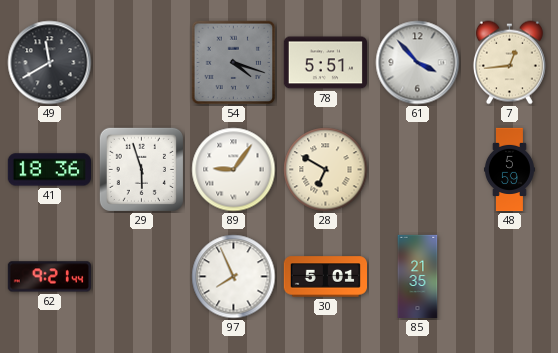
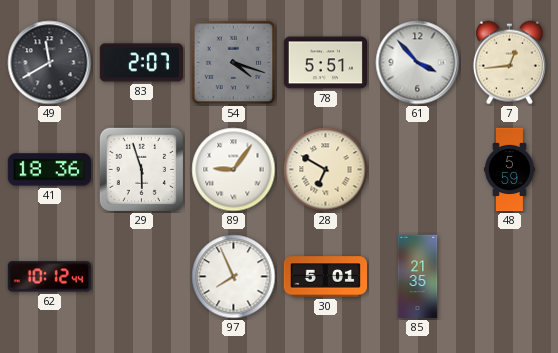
83: none -> 2:07
62: 9:21 -> 10:12
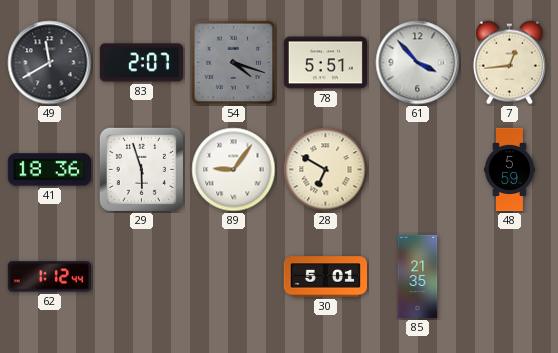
62: 10:12 -> 1:12
97: 7:56 -> none
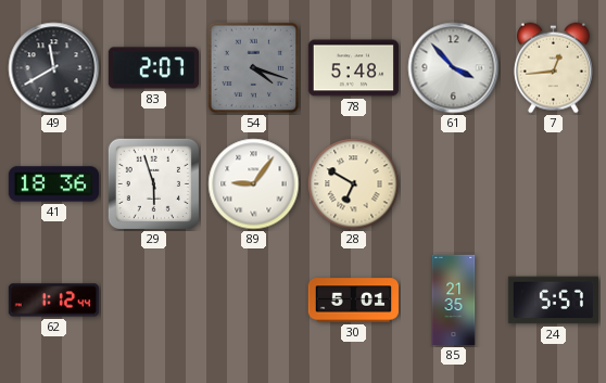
78: 5:51 -> 5:48
48: 5:59 -> none
24: none -> 5:57
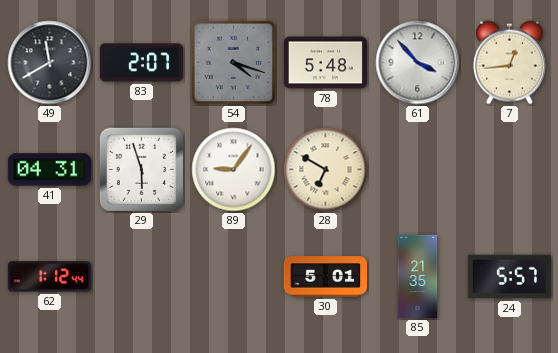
41: 18:36 -> 04:31
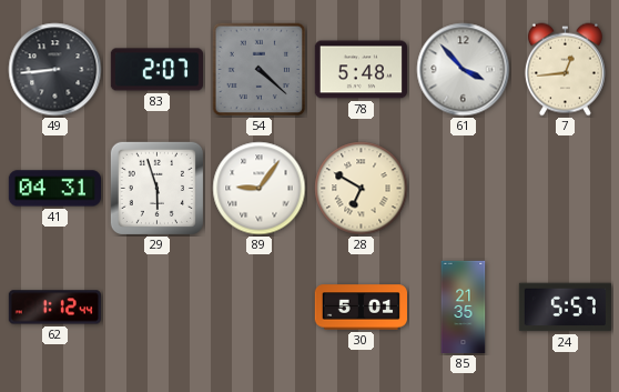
49: 11:40 -> 8:44
54: 4:18 -> 4:22
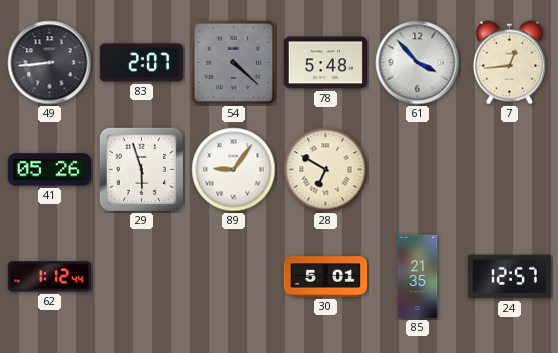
41: 04:31 -> 05:26
24: 5:57 -> 12:57
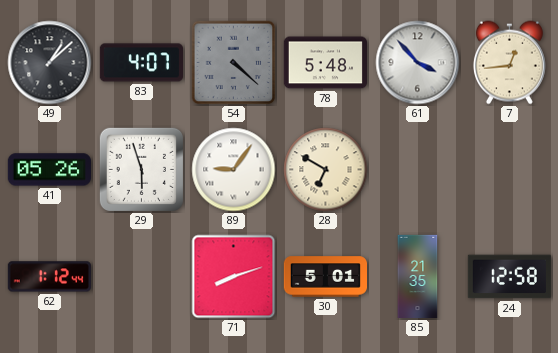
49: 8:44 -> 1:08
83: 2:07 -> 4:07
71: none -> 8:12
24: 12:57 -> 12:58
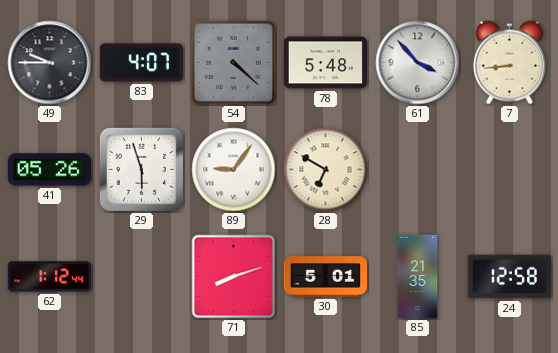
49: 1:08 -> 9:45
7: 12:44 -> 8:44
